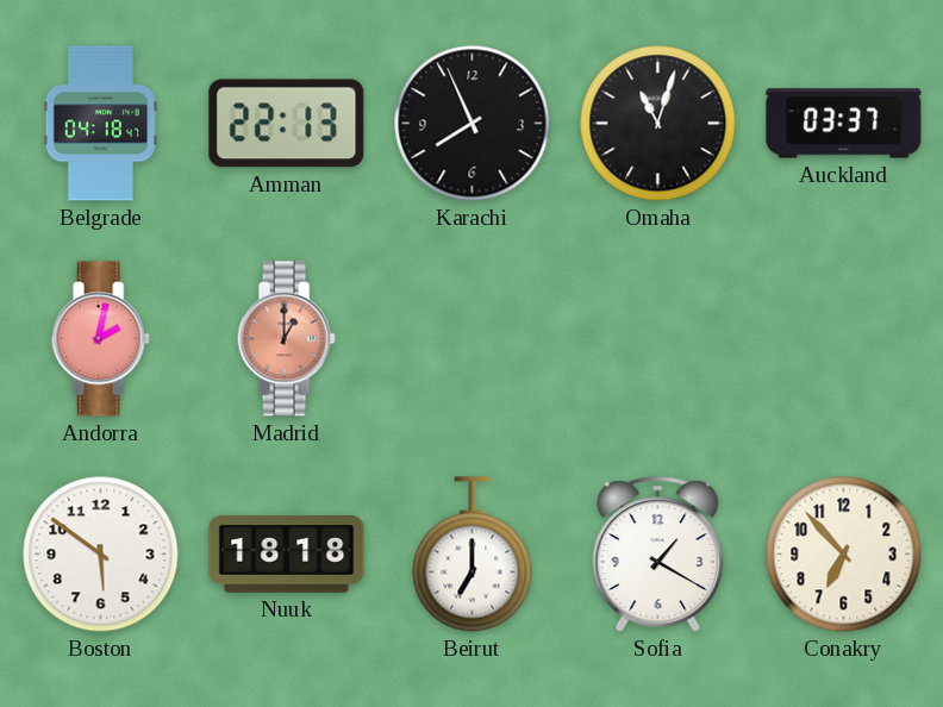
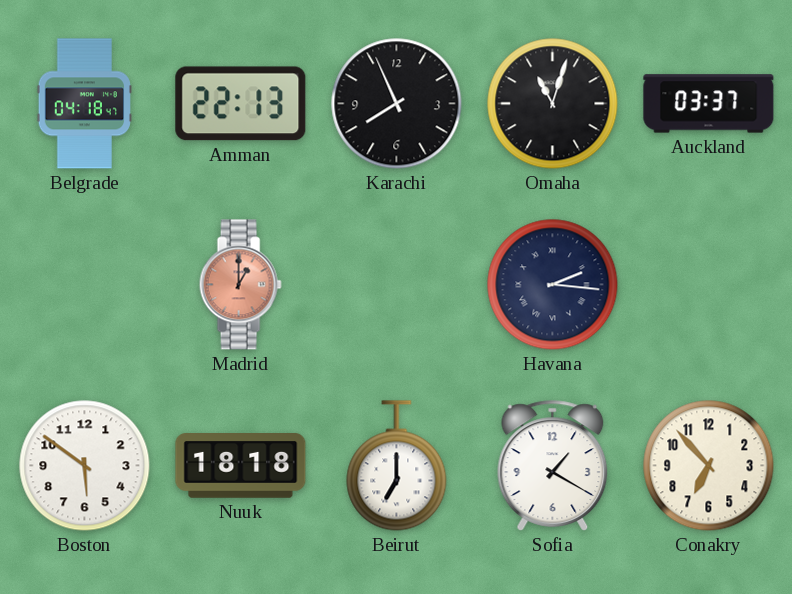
Andorra: 2:02 -> none
Havana: none -> 2:16
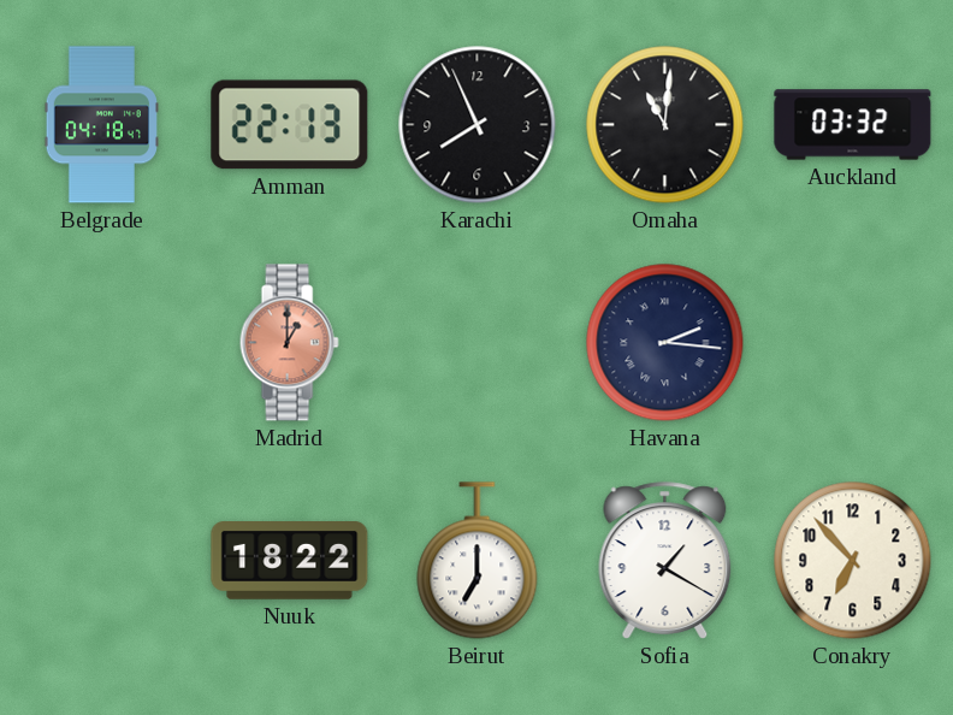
Omaha: 11:03 -> 11:01
Auckland: 03:37 -> 03:32
Boston: 5:51 -> none
Nuuk: 18:18 -> 18:22
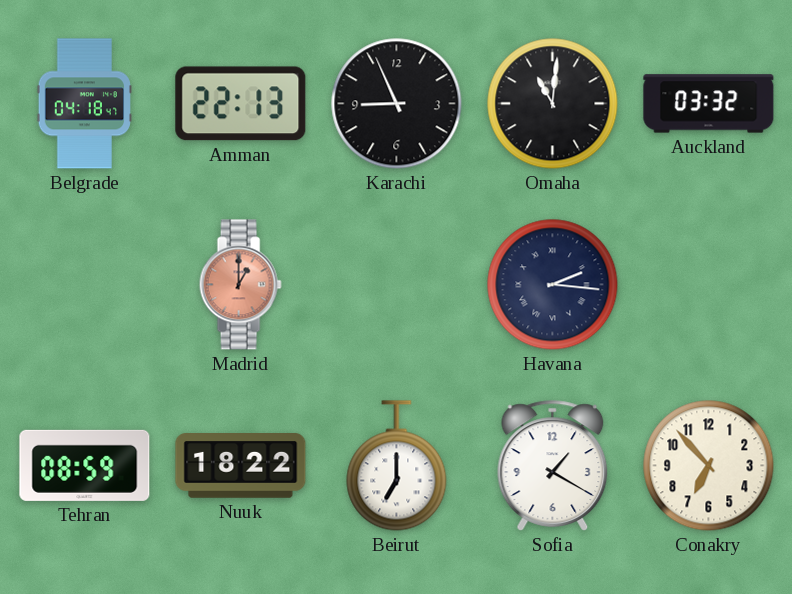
Karachi: 7:56 -> 8:56
Tehran: none -> 08:59
